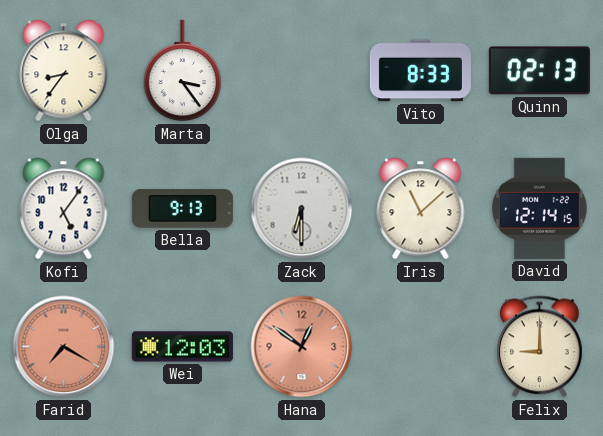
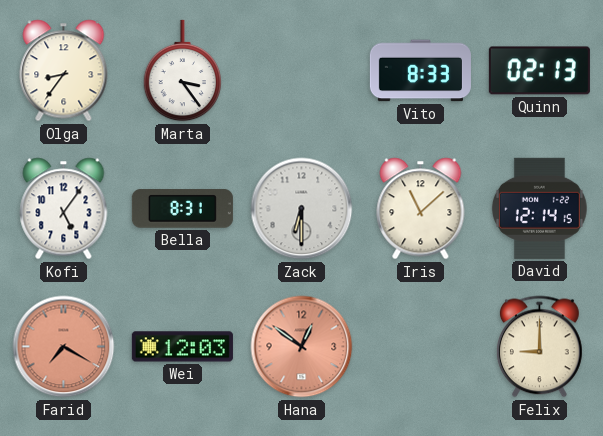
Bella: 9:13 -> 8:31
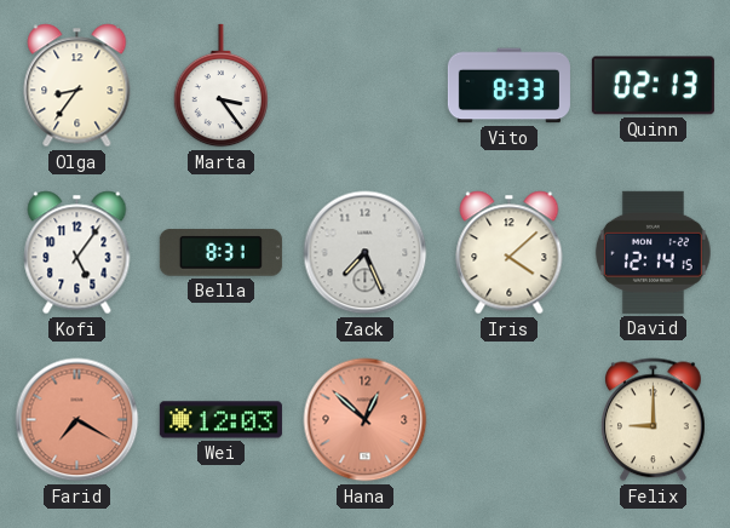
Zack: 6:30 -> 7:26
Iris: 11:08 -> 4:08
Hana: 12:51 -> 12:52
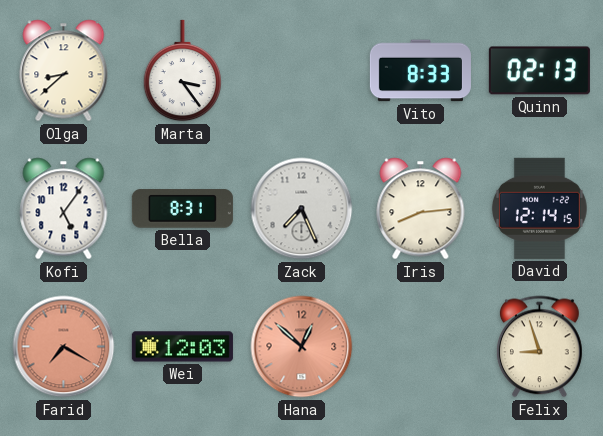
Olga: 8:36 -> 8:38
Iris: 4:08 -> 8:14
Felix: 9:00 -> 8:57
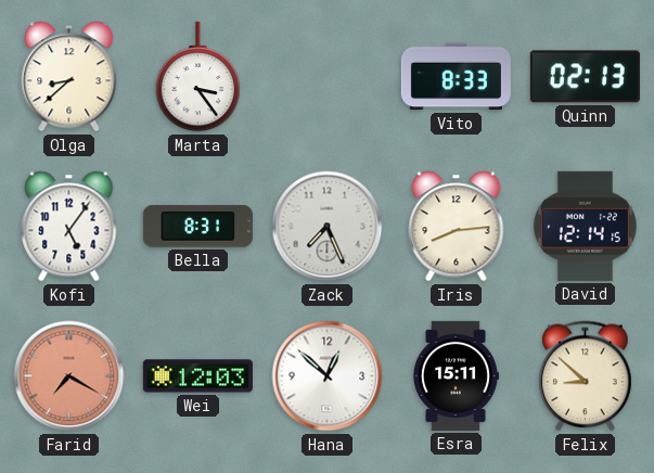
Hana dial: salmon -> white
Esra: none -> 15:11
Felix: 8:57 -> 8:52
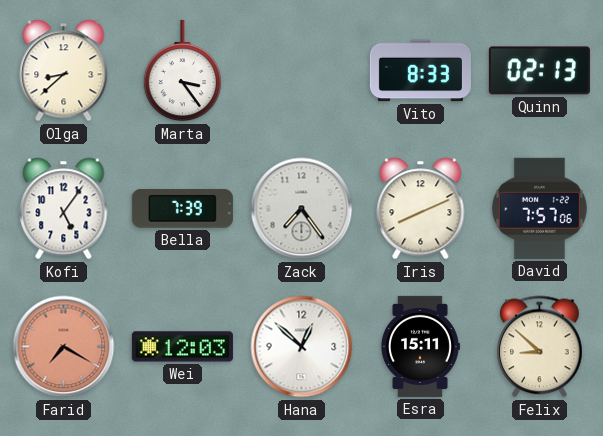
Bella: 8:31 -> 7:39
Zack: 7:26 -> 7:24
Iris: 8:14 -> 8:11
David: 12:14 -> 7:57
